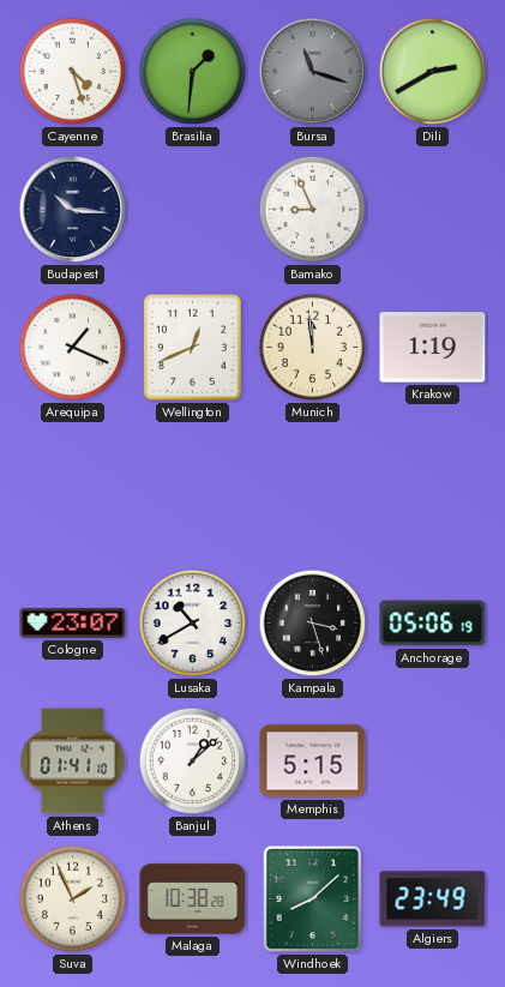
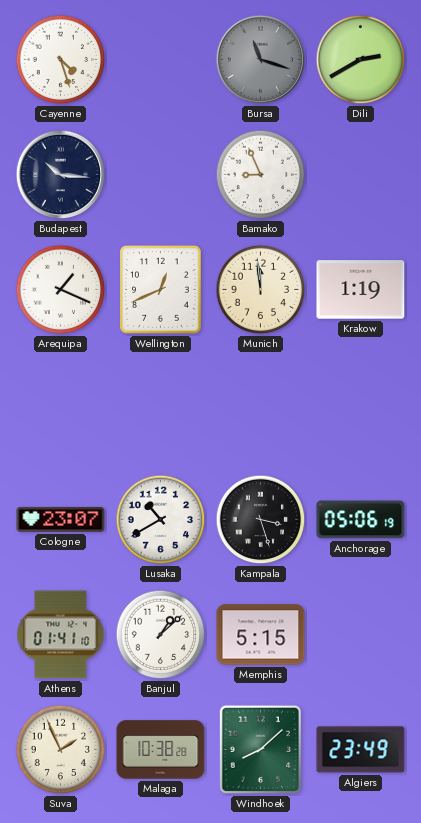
Brasilia: 1:31 -> none
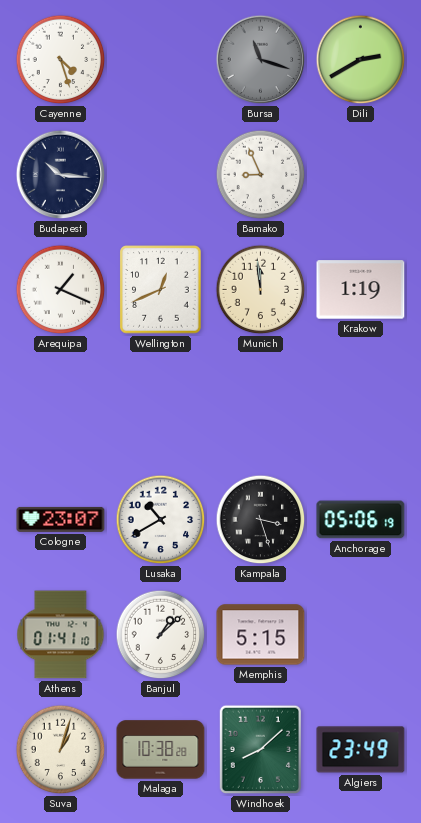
Suva: 1:56 -> 1:03
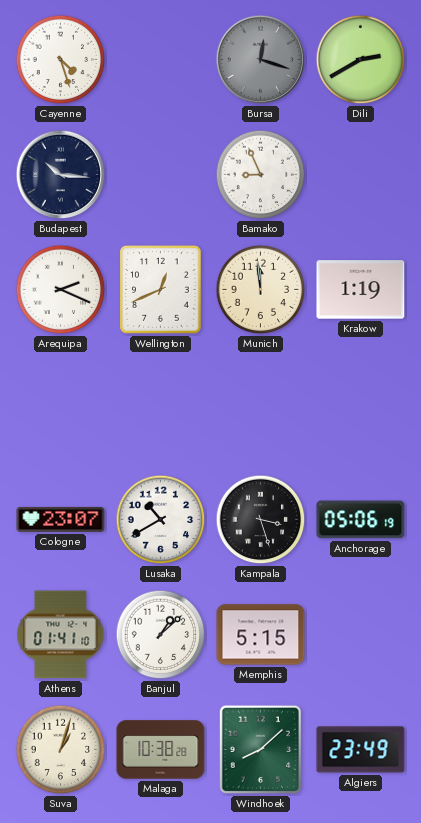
Bursa: 11:18 -> 12:18
Arequipa: 1:19 -> 2:19
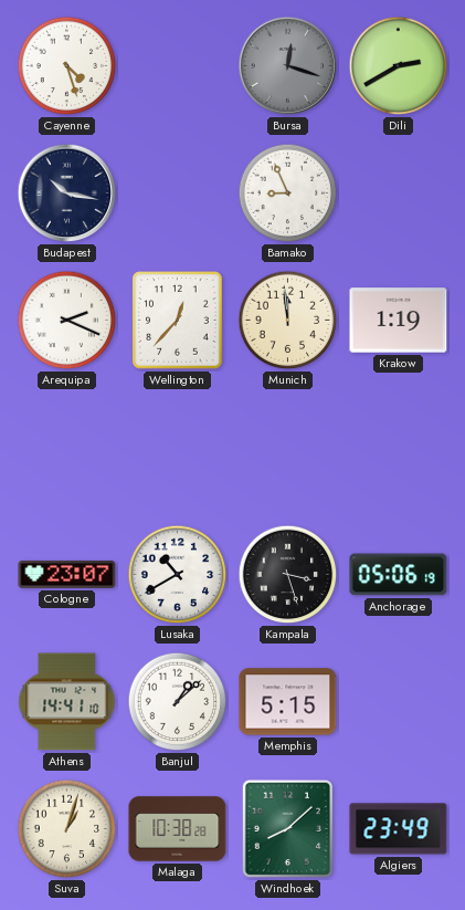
Budapest: 10:16 -> 10:17
Wellington: 12:41 -> 12:37
Athens: 01:41 -> 14:41
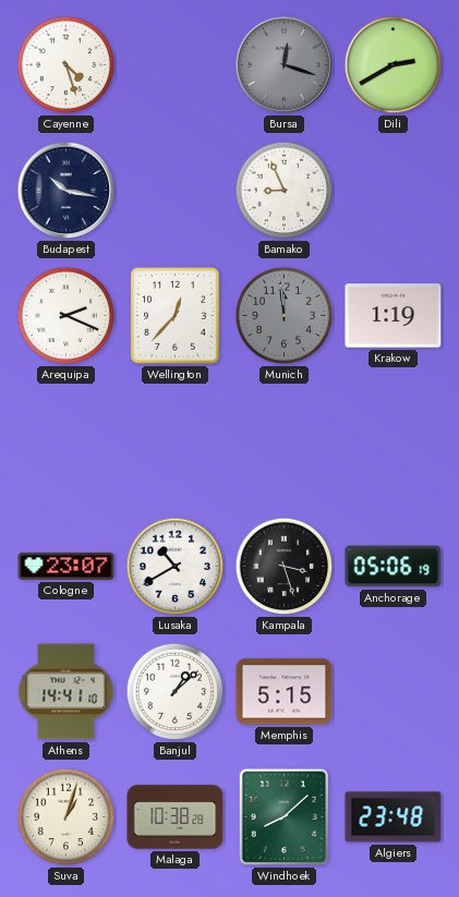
Munich dial: cream -> grey
Algiers: 23:49 -> 23:48
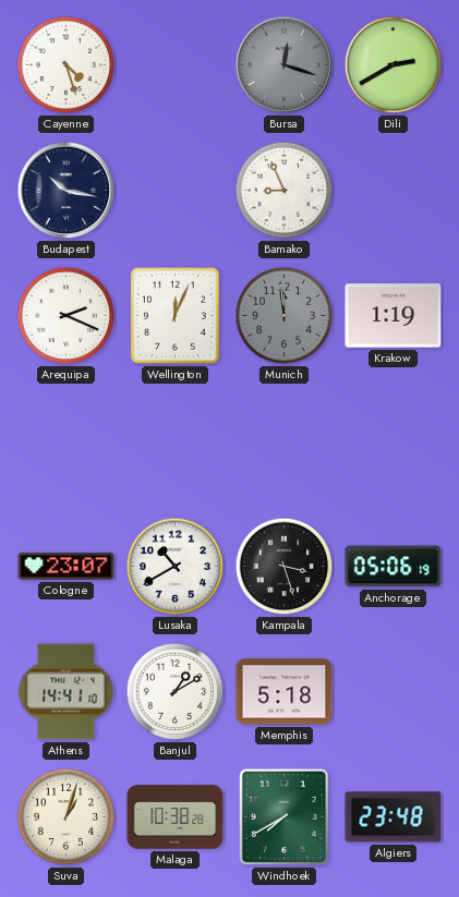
Wellington: 12:37 -> 12:04
Banjul: 1:08 -> 1:10
Memphis: 5:15 -> 5:18
Windhoek: 8:08 -> 7:40
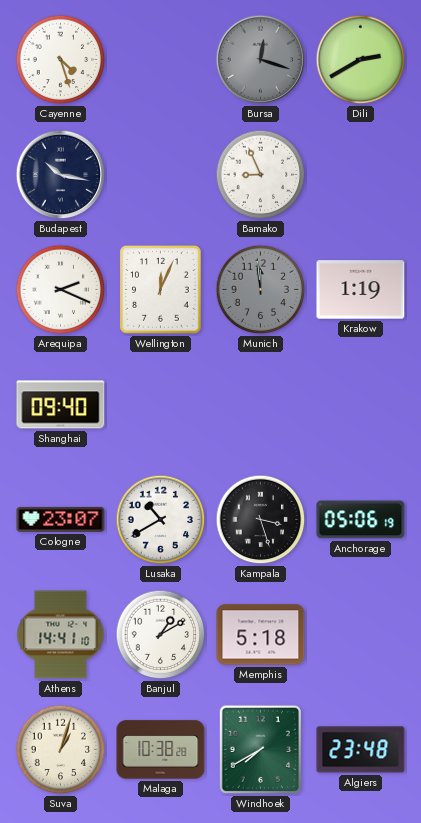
Shanghai: none -> 09:40
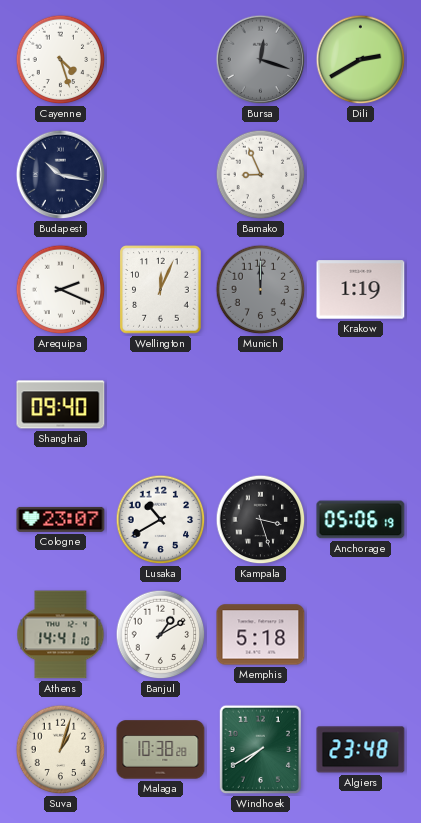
Munich: 11:59 -> 12:00
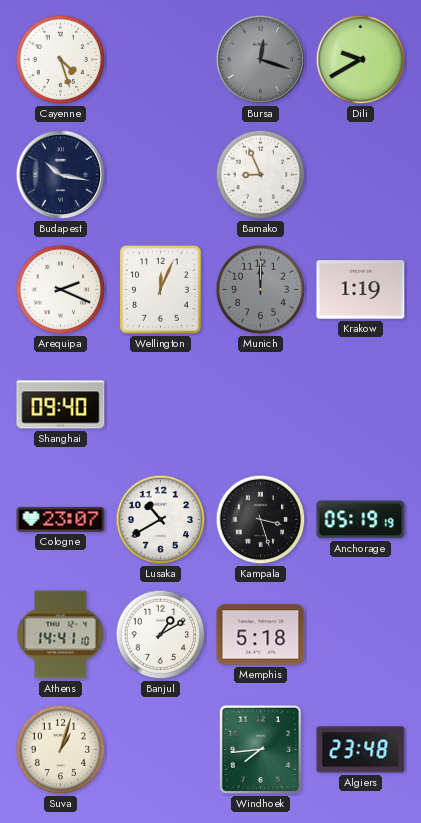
Dili: 2:40 -> 9:40
Anchorage: 05:06 -> 05:19
Malaga: 10:38 -> none
Windhoek: 7:40 -> 7:44
